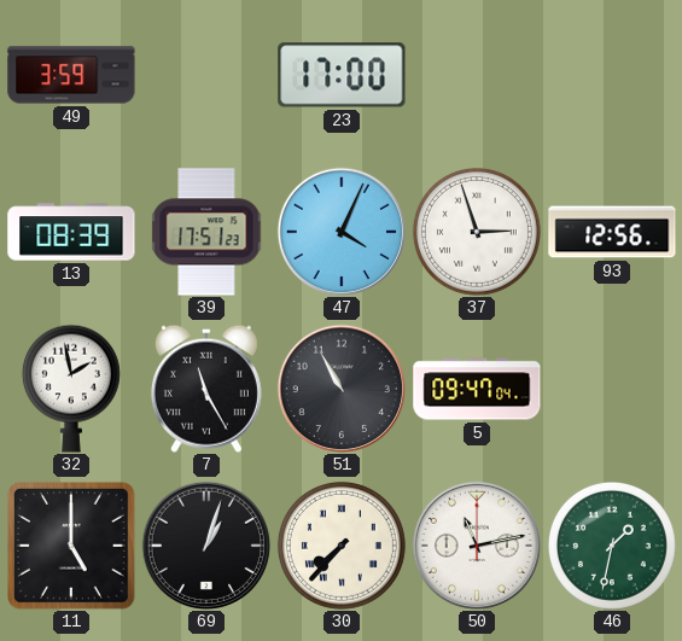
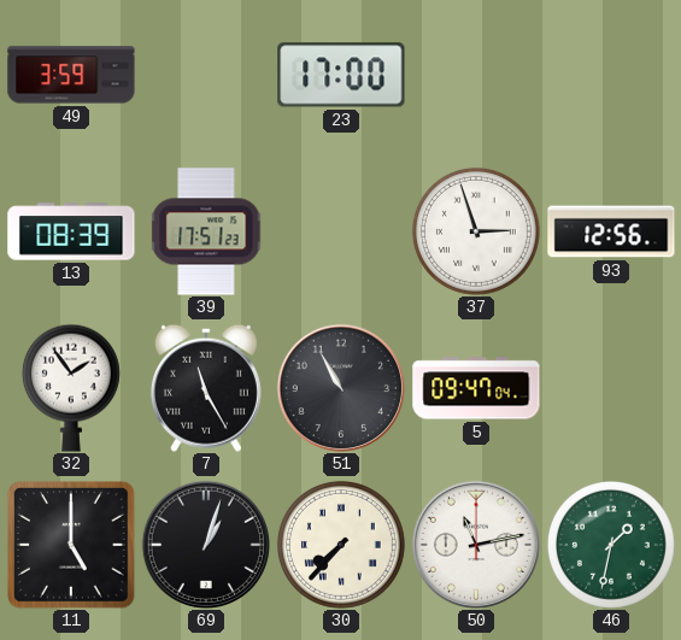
47: 4:04 -> none
32: 1:58 -> 1:54
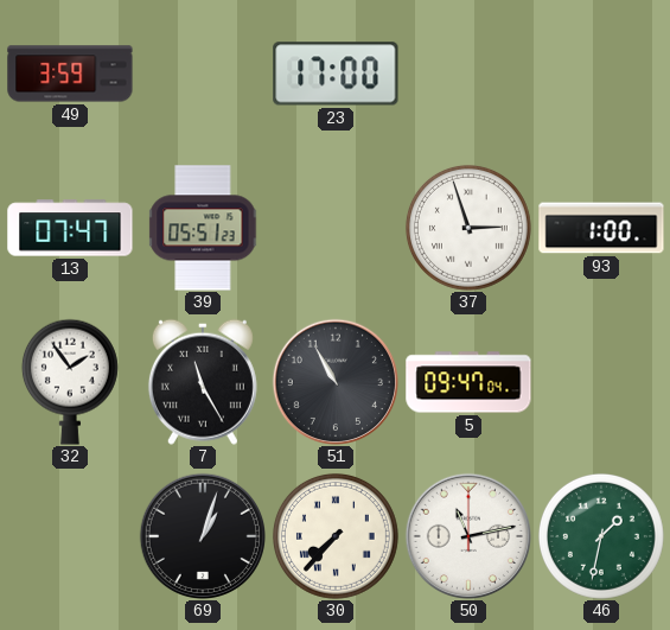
13: 08:39 -> 07:47
39: 17:51 -> 05:51
93: 12:56 -> 1:00
11: 5:00 -> none
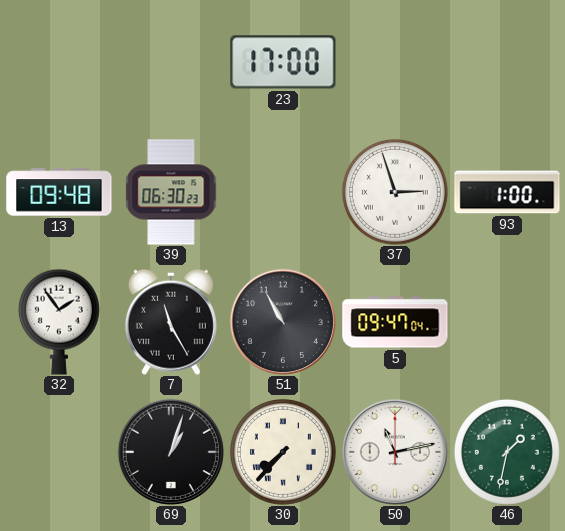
49: 3:59 -> none
13: 07:47 -> 09:48
39: 05:51 -> 06:30
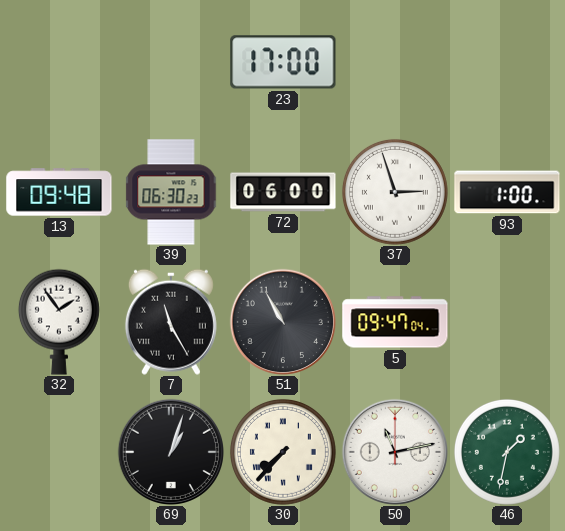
72: none -> 06:00
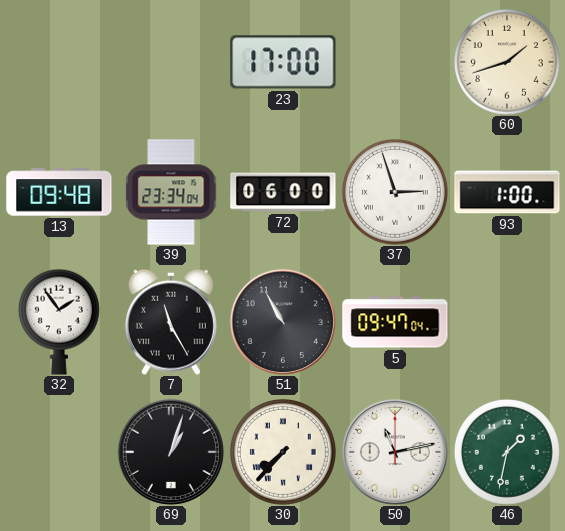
60: none -> 1:42
39: 06:30 -> 23:34
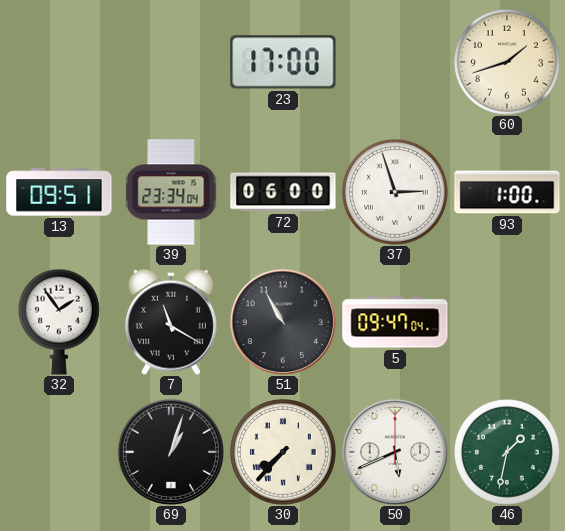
13: 09:48 -> 09:51
7: 11:25 -> 11:20
50: 11:13 -> 5:41
